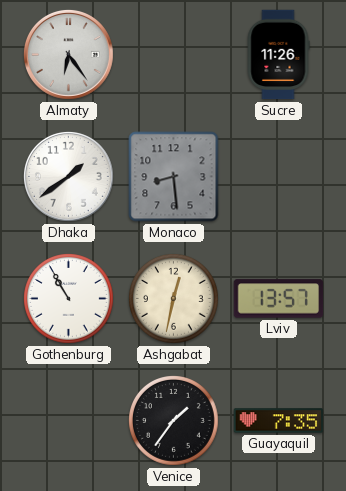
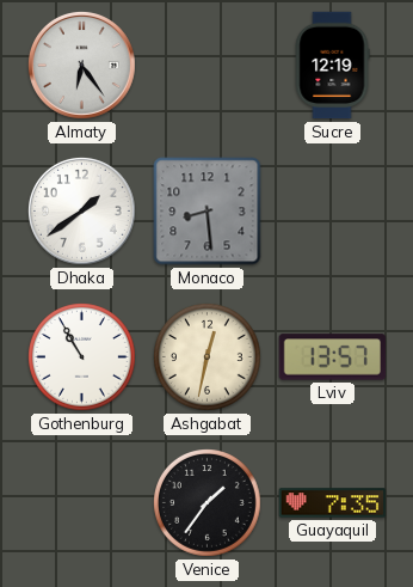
Sucre: 11:26 -> 12:19
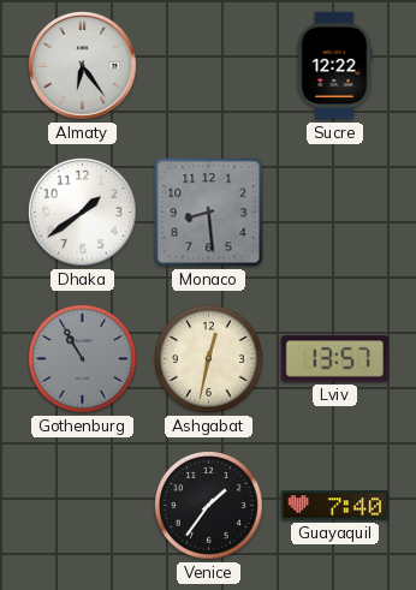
Sucre: 12:19 -> 12:22
Gothenburg dial: white -> grey
Guayaquil: 7:35 -> 7:40
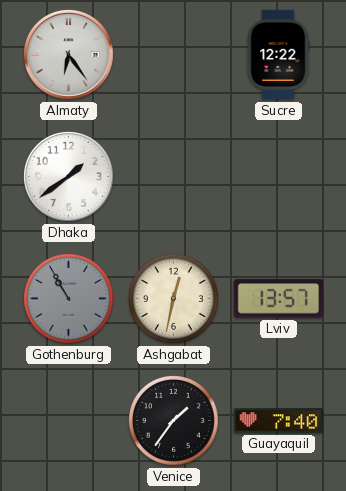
Monaco: 8:29 -> none
